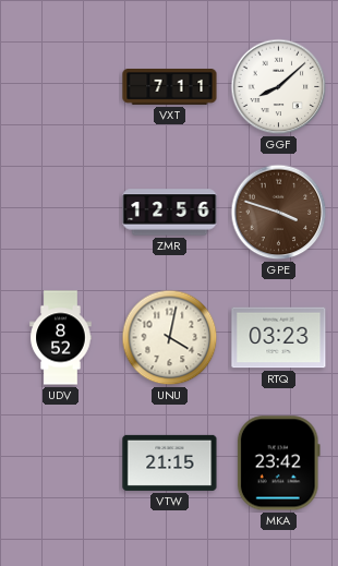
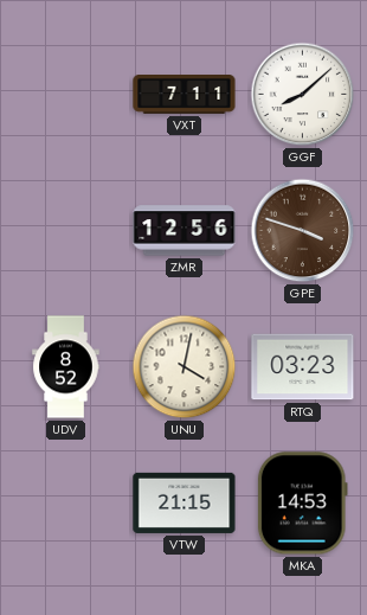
MKA: 23:42 -> 14:53
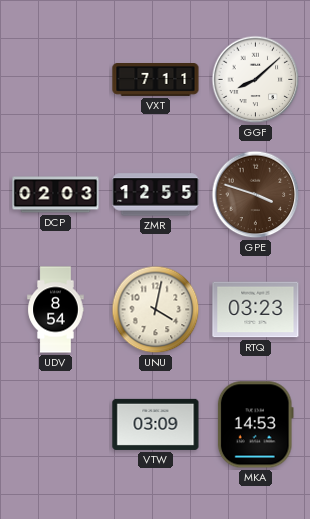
DCP: none -> 02:03
ZMR: 12:56 -> 12:55
UDV: 8:52 -> 8:54
VTW: 21:15 -> 03:09
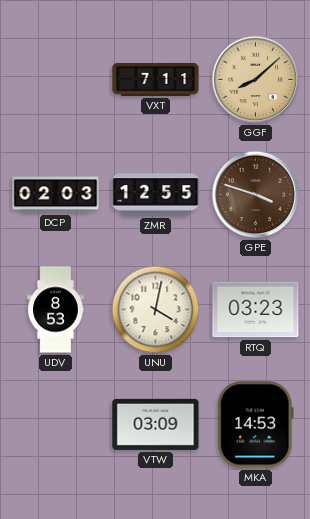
GGF dial: white -> champagne
UDV: 8:54 -> 8:53
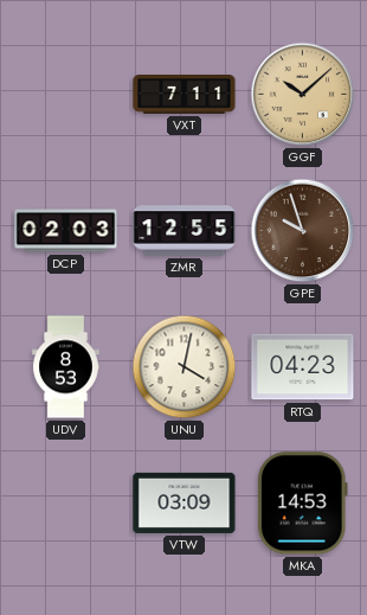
GGF: 8:08 -> 10:08
GPE: 3:48 -> 9:57
RTQ: 03:23 -> 04:23
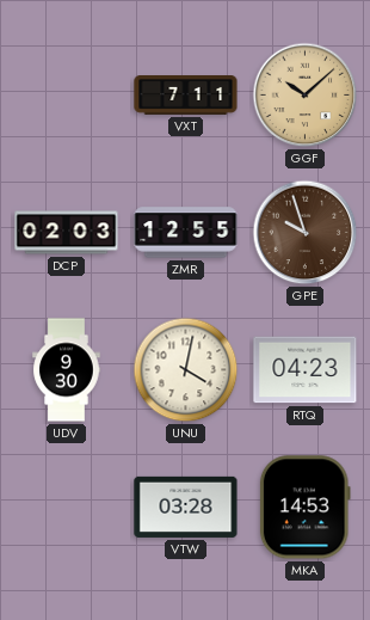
UDV: 8:53 -> 9:30
VTW: 03:09 -> 03:28
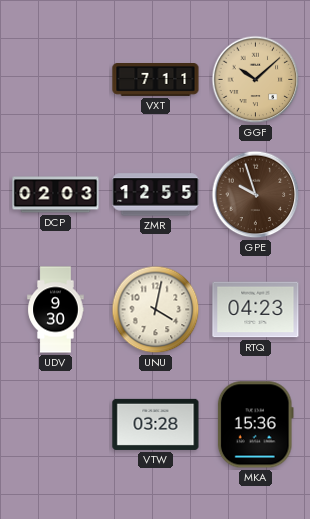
MKA: 14:53 -> 15:36
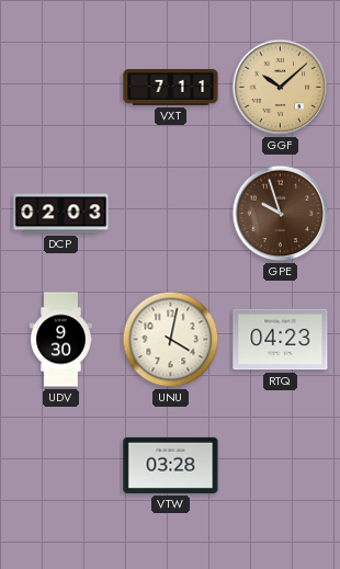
ZMR: 12:55 -> none
MKA: 15:36 -> none
